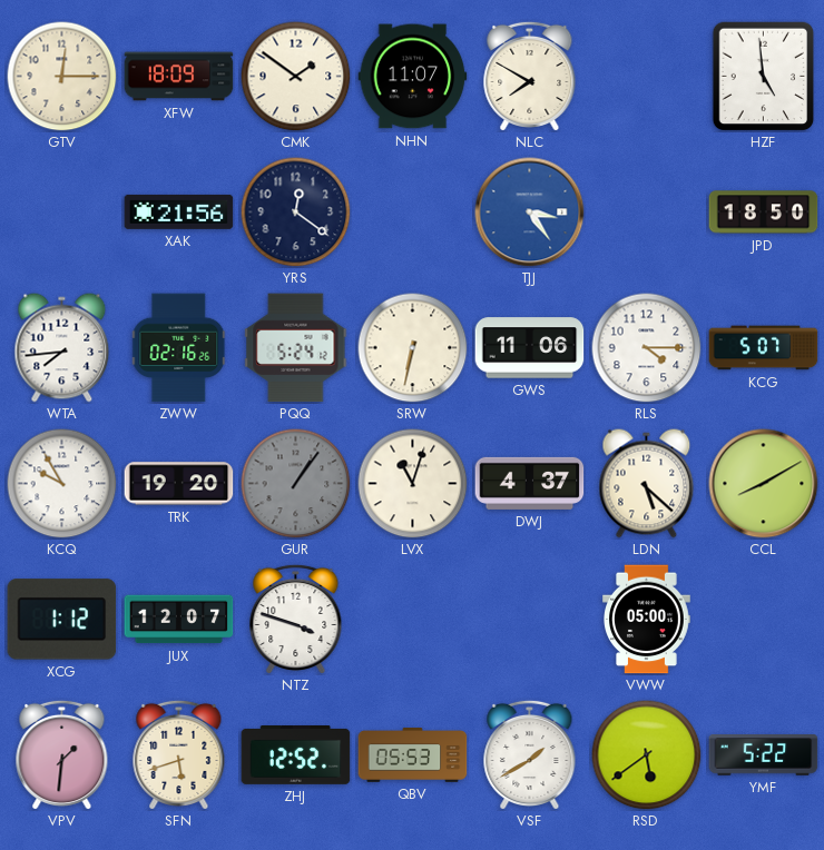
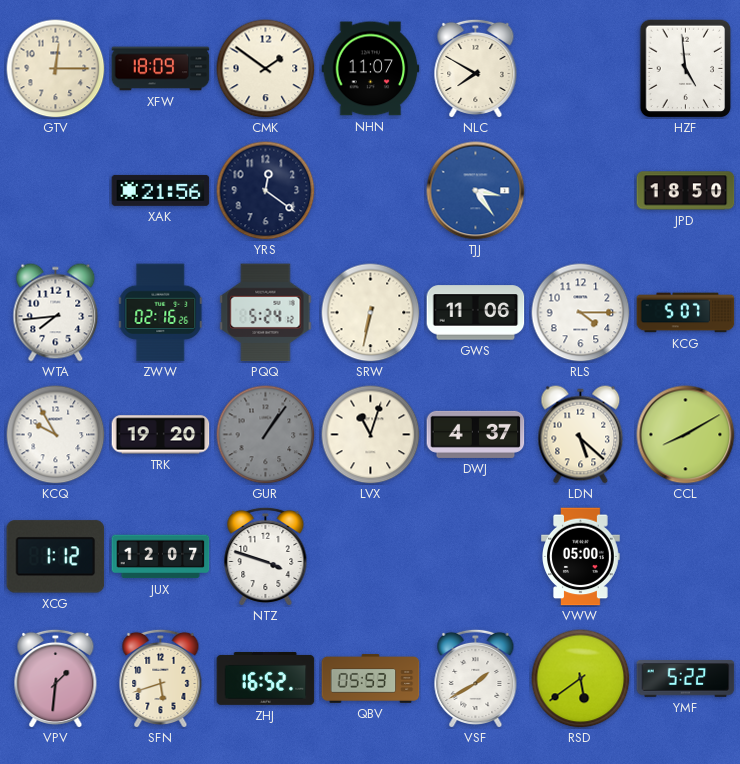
ZHJ: 12:52 -> 16:52
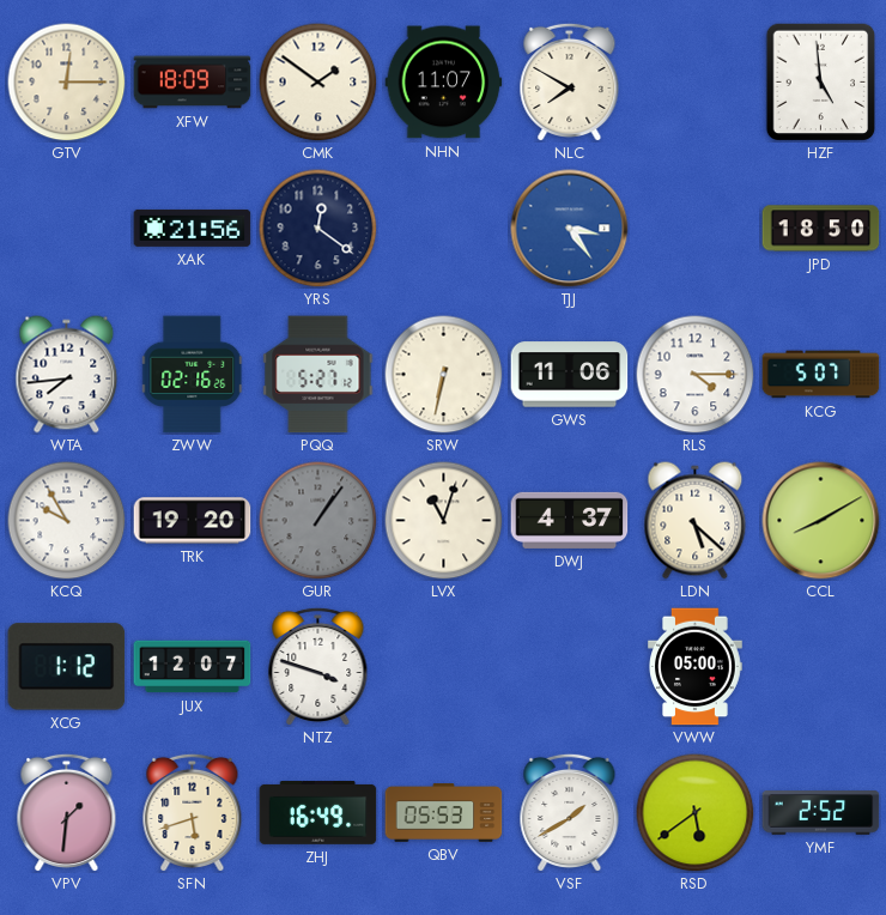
PQQ: 5:24 -> 5:27
ZHJ: 16:52 -> 16:49
YMF: 5:22 -> 2:52
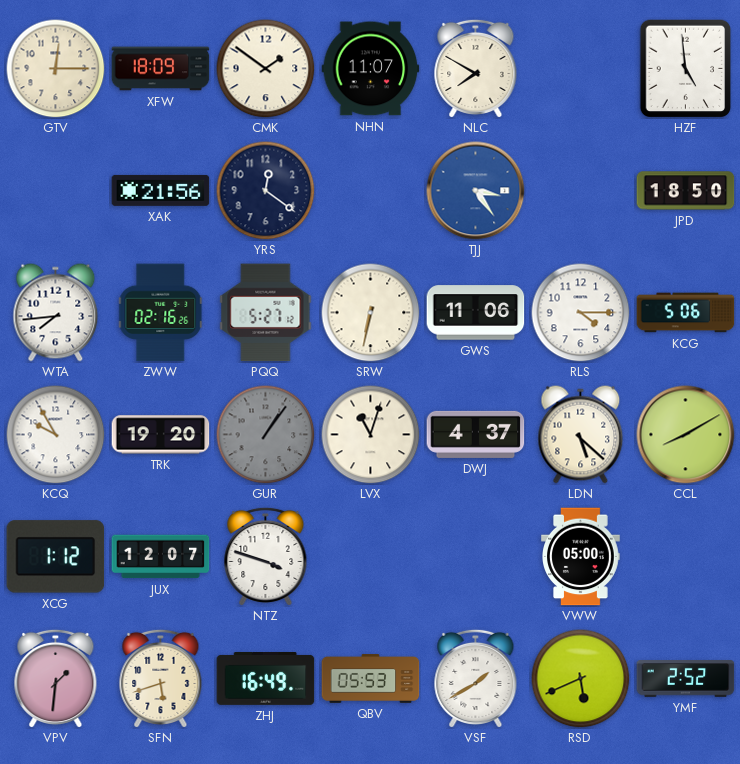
KCG: 5:07 -> 5:06
RSD: 5:39 -> 5:41
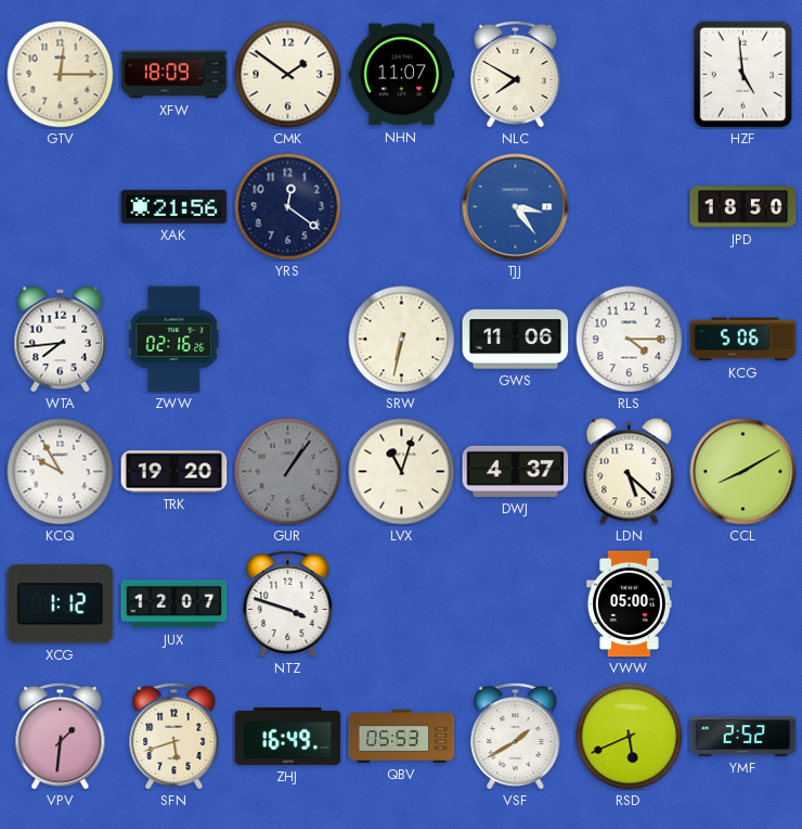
PQQ: 5:27 -> none
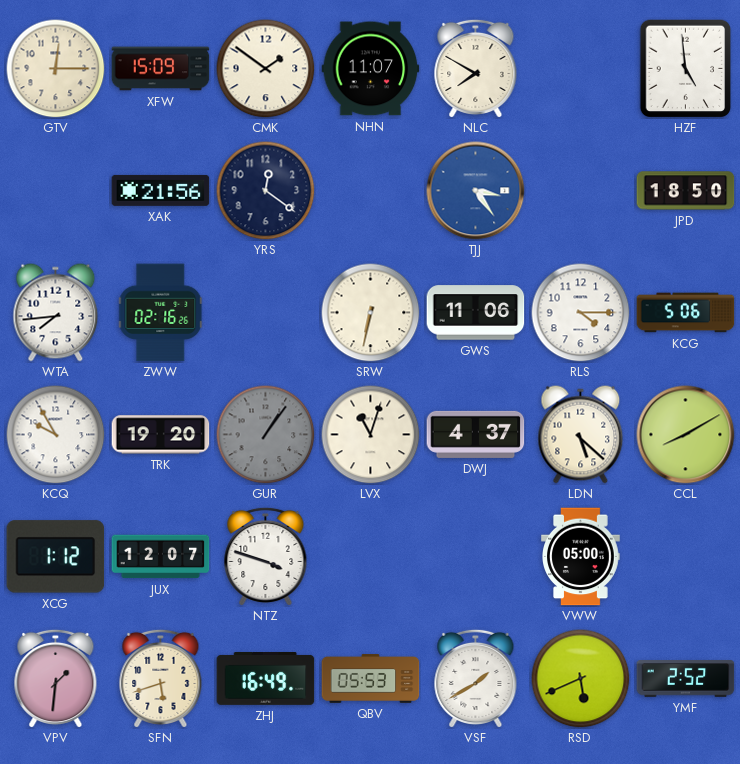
XFW: 18:09 -> 15:09
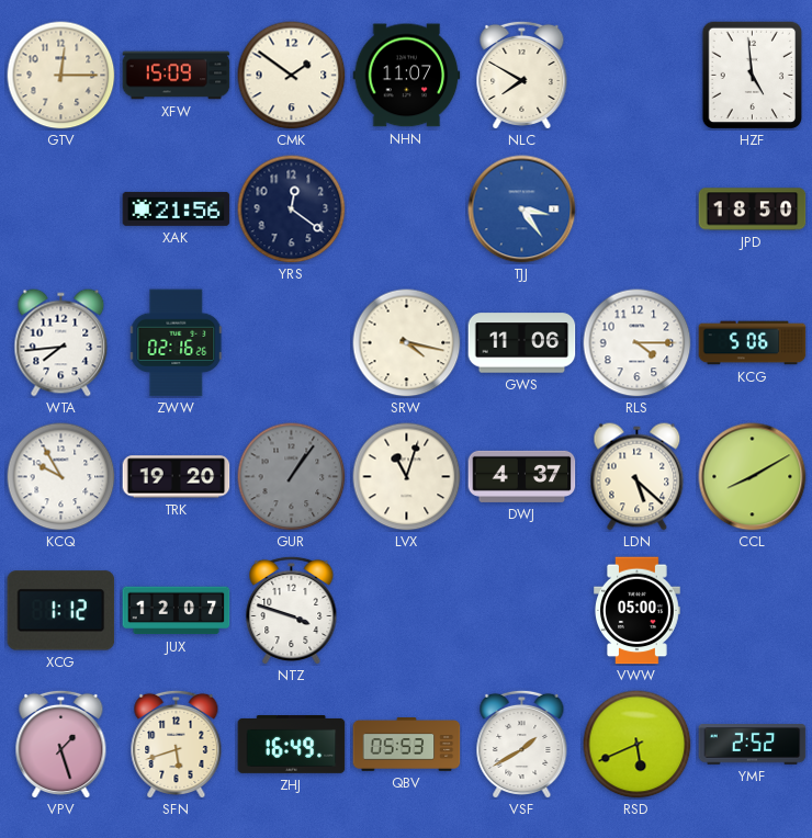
SRW: 6:32 -> 4:17
VPV: 1:31 -> 1:27
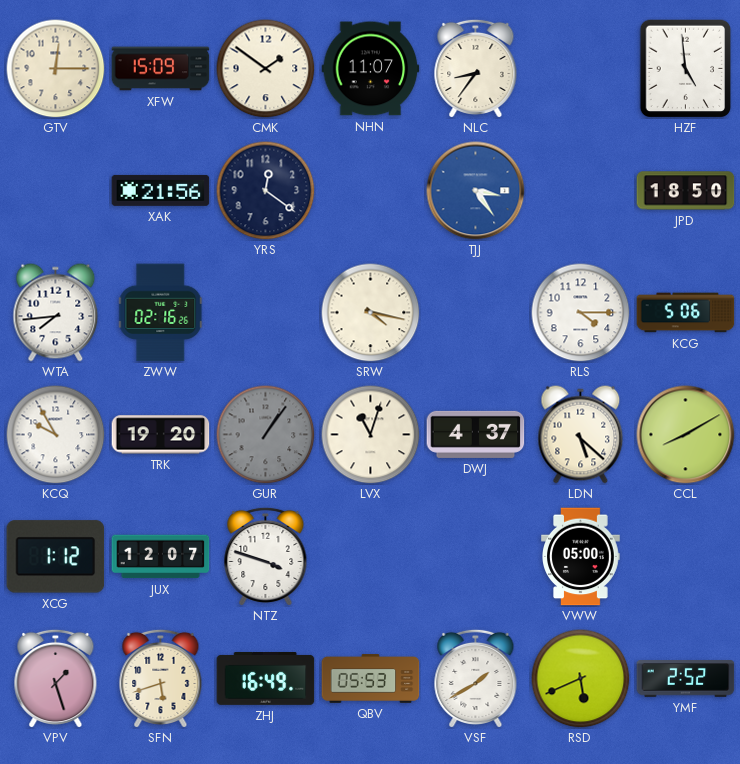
NLC: 7:50 -> 8:36
GWS: 11:06 -> none
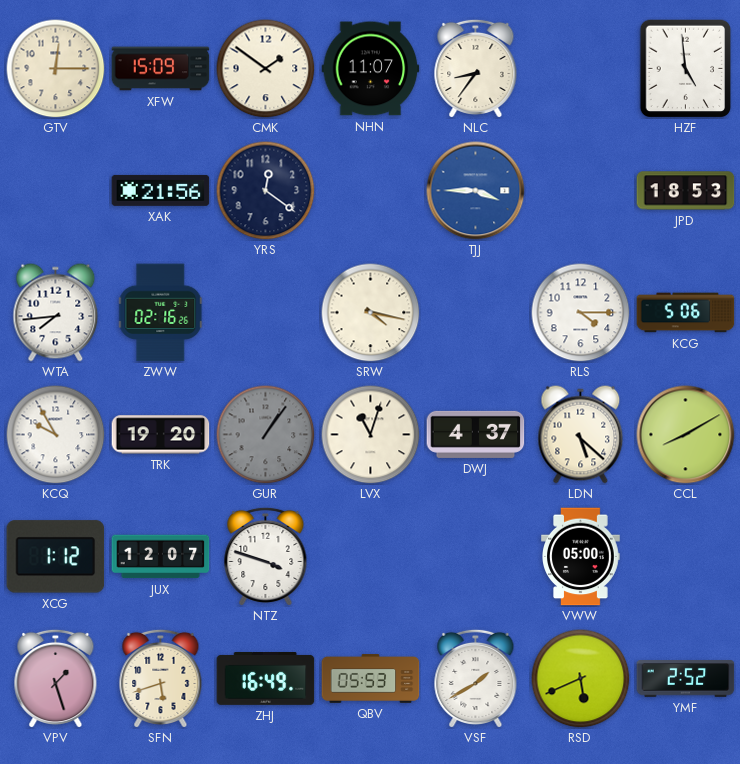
TJJ: 3:24 -> 3:45
JPD: 18:50 -> 18:53
